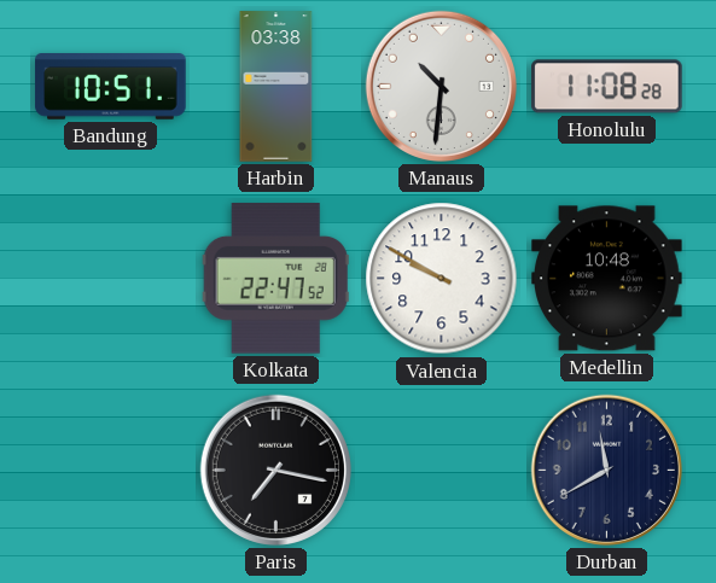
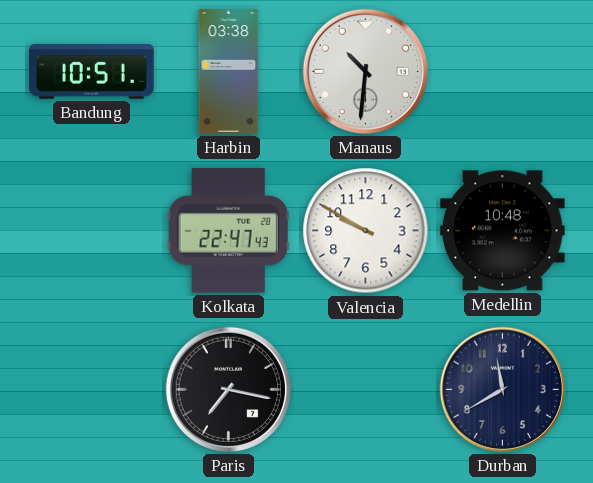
Honolulu: 11:08 -> none
Kolkata: 22:47:52 -> 22:47:43
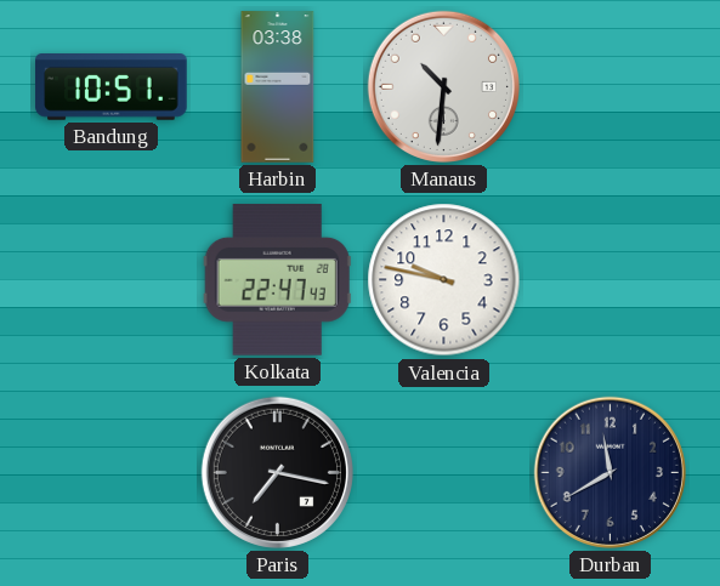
Valencia: 9:50 -> 9:47
Medellin: 10:48 -> none
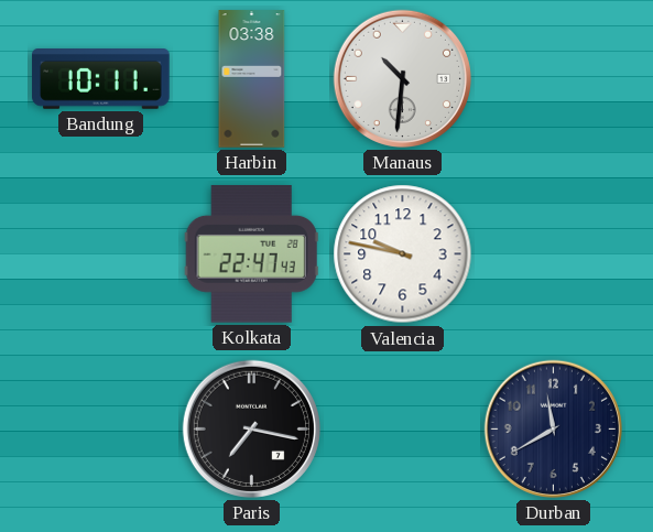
Bandung: 10:51 -> 10:11
